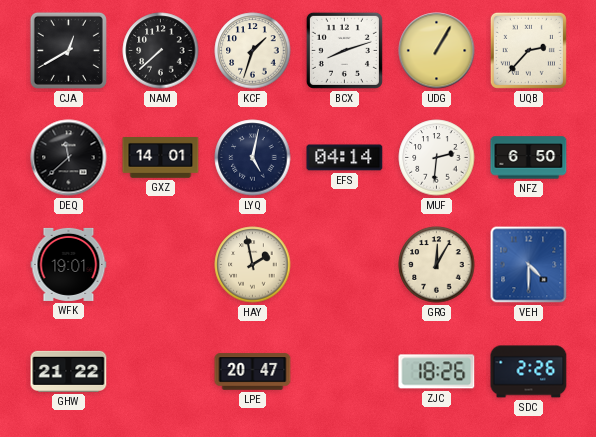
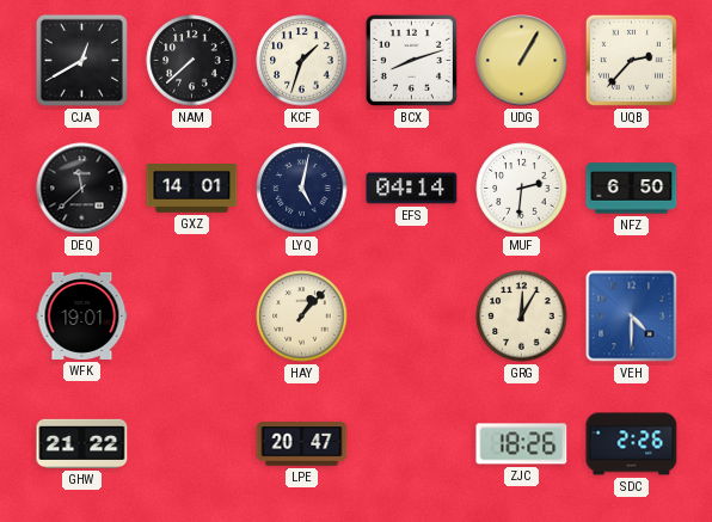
HAY: 1:58 -> 1:07
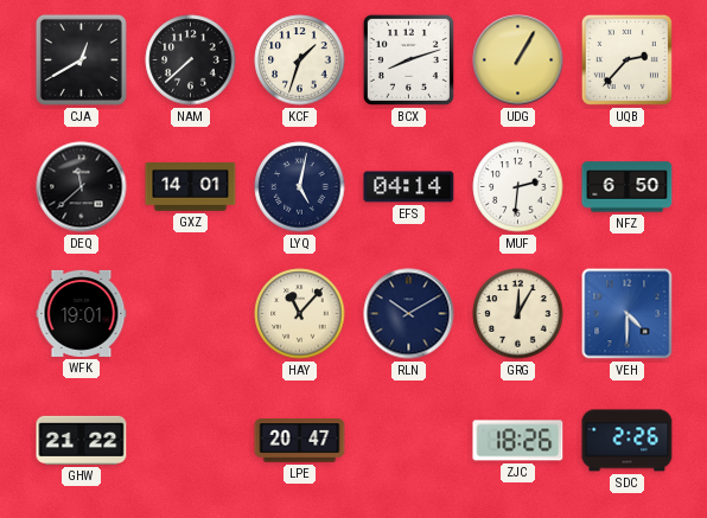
HAY: 1:07 -> 11:07
RLN: none -> 10:10
